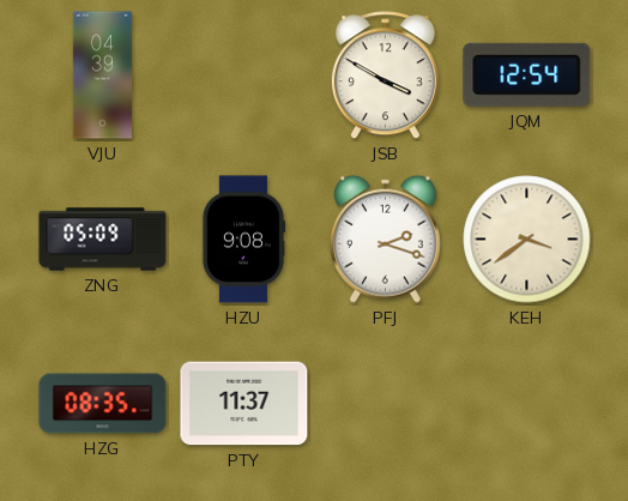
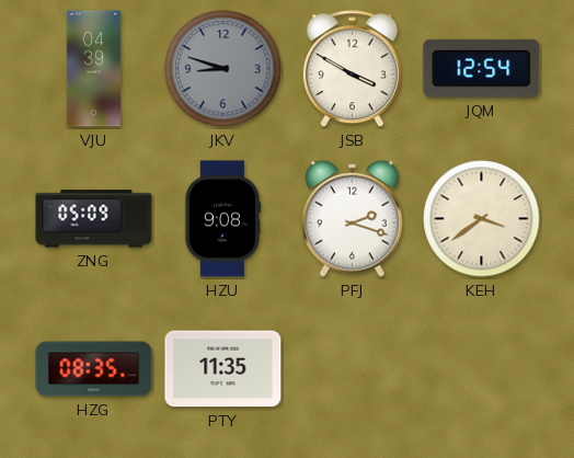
JKV: none -> 8:48
PTY: 11:37 -> 11:35
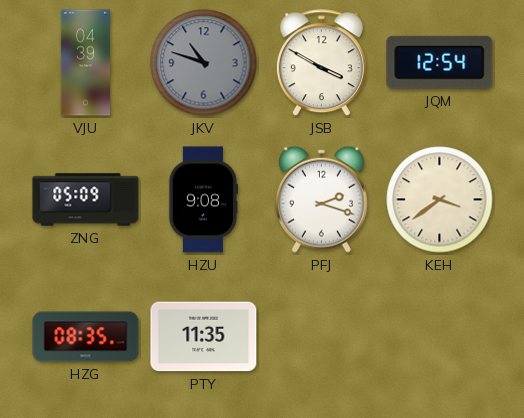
JKV: 8:48 -> 10:48
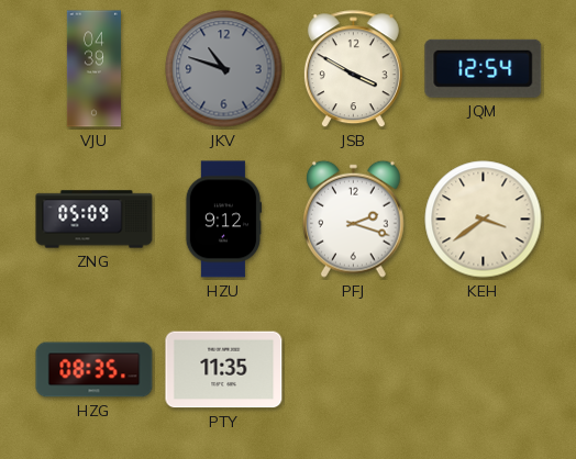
HZU: 9:08 -> 9:12
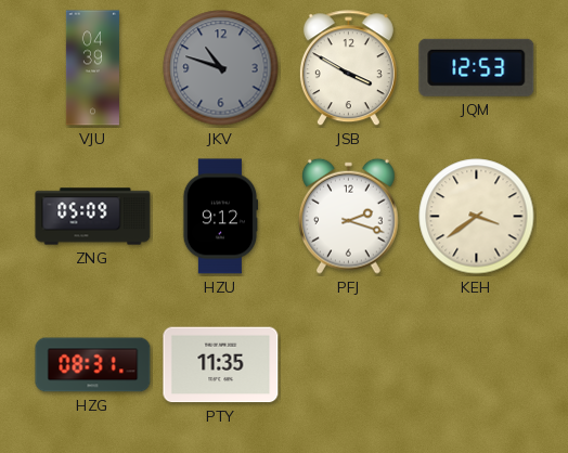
JQM: 12:54 -> 12:53
HZG: 08:35 -> 08:31
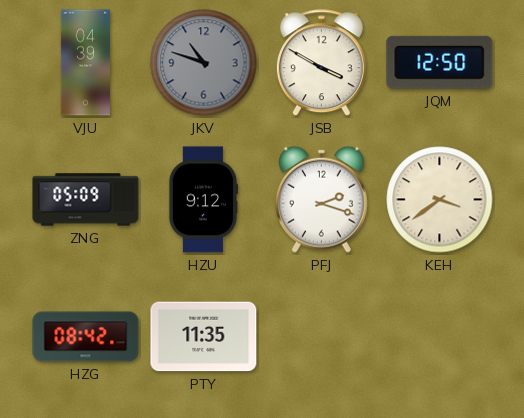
JQM: 12:53 -> 12:50
HZG: 08:31 -> 08:42
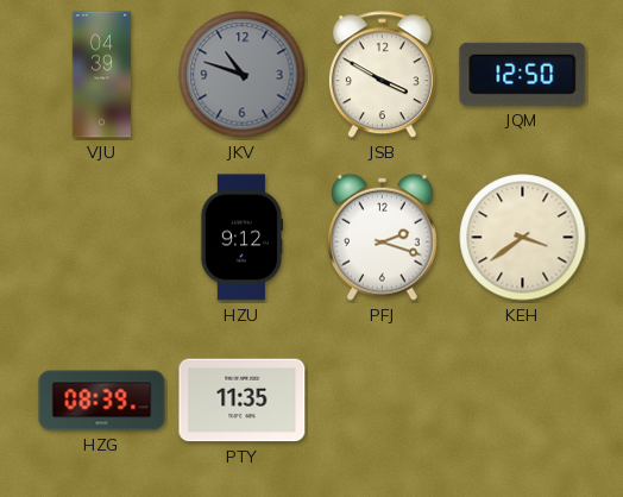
ZNG: 05:09 -> none
HZG: 08:42 -> 08:39
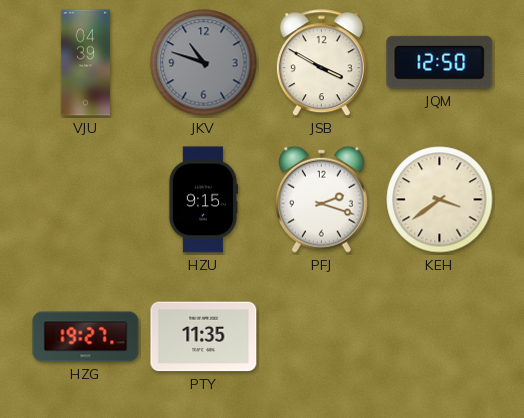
HZU: 9:12 -> 9:15
HZG: 08:39 -> 19:27
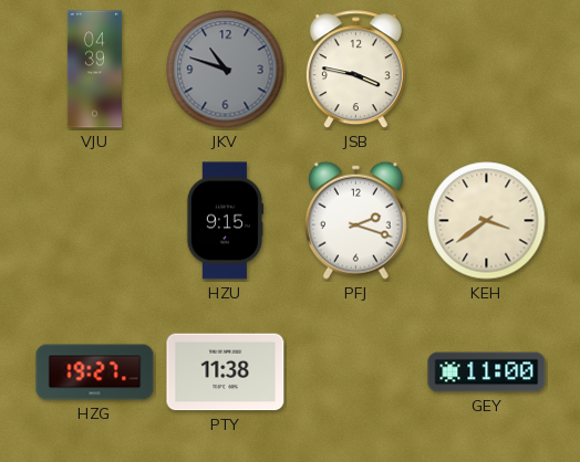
JSB: 3:50 -> 3:47
JQM: 12:50 -> none
PTY: 11:35 -> 11:38
GEY: none -> 11:00
